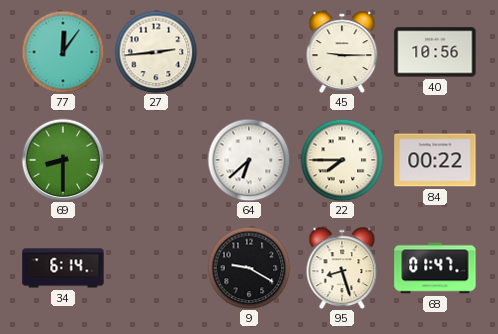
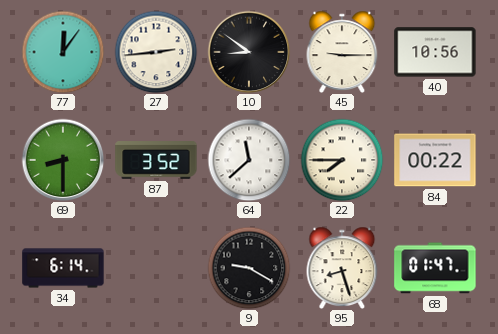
10: none -> 8:51
87: none -> 3:52
64: 6:38 -> 11:38
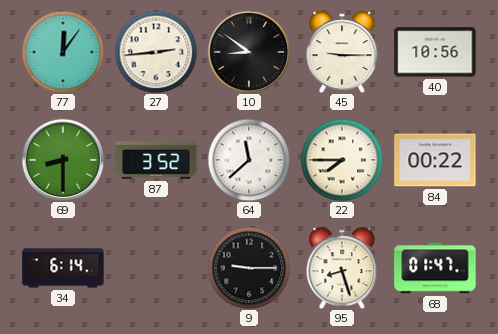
9: 9:20 -> 9:15
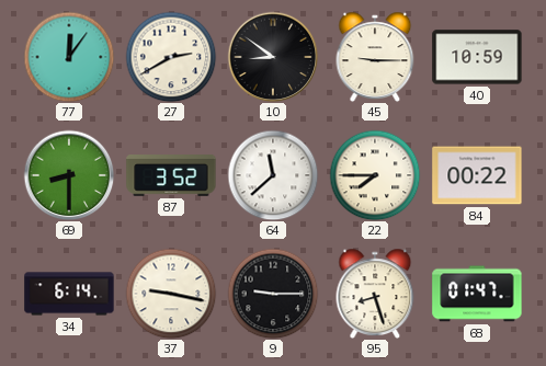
27: 2:44 -> 2:40
40: 10:56 -> 10:59
37: none -> 9:17
